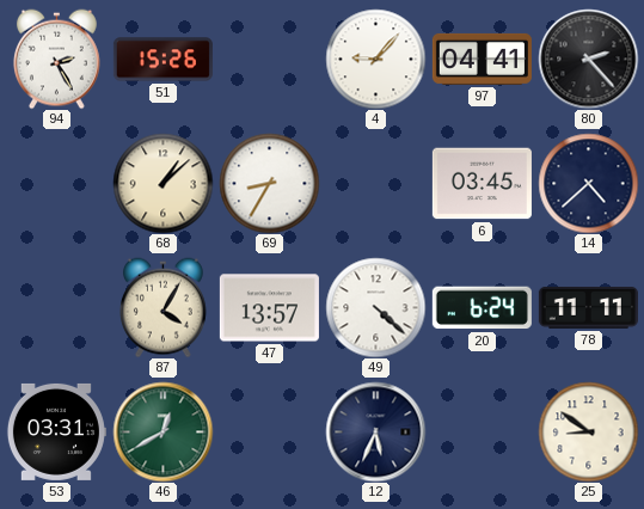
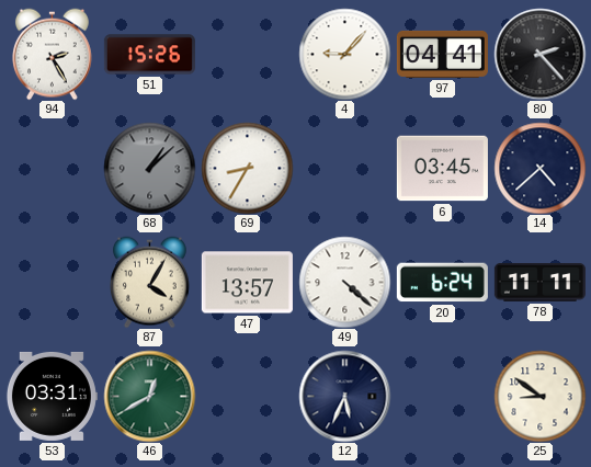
68 dial: cream -> grey
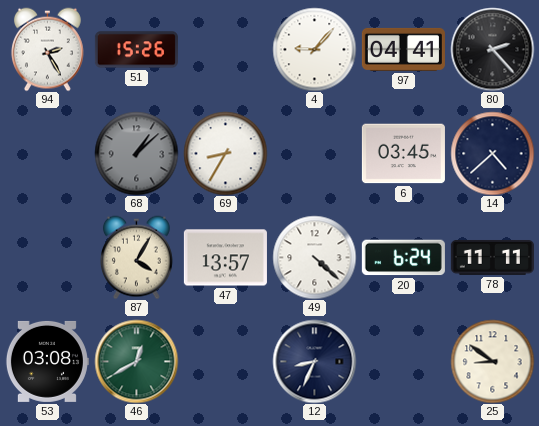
53: 03:31 -> 03:08
12: 5:34 -> 8:34
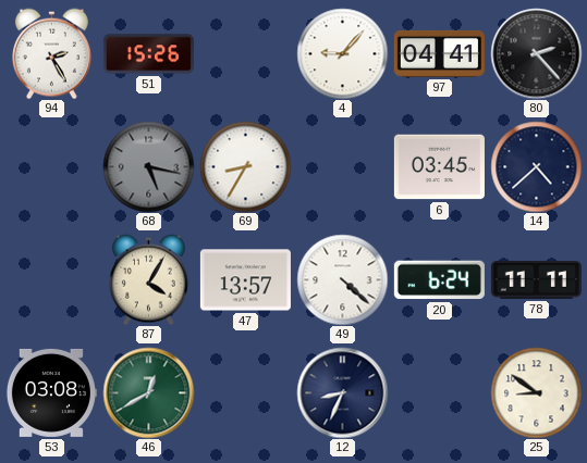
68: 1:08 -> 5:17
